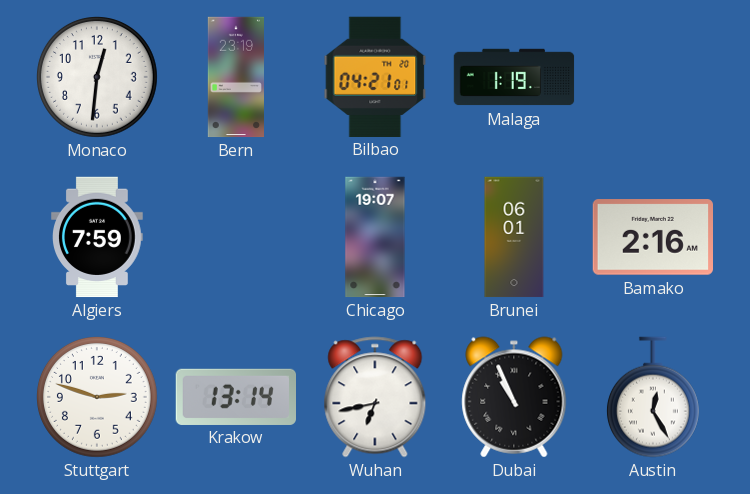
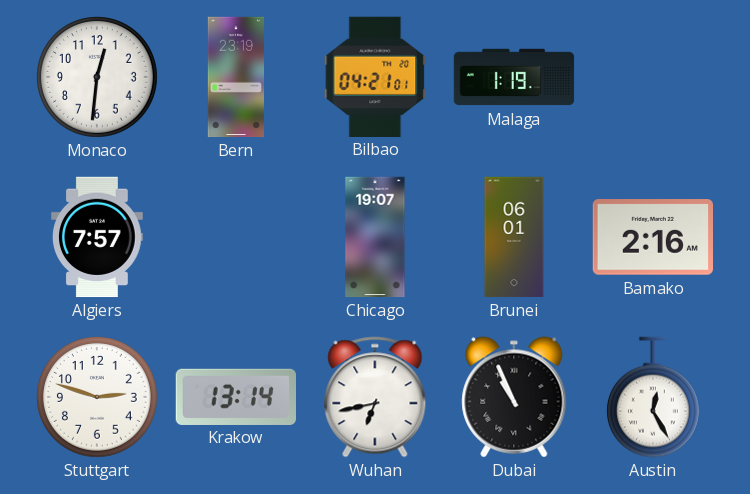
Algiers: 7:59 -> 7:57
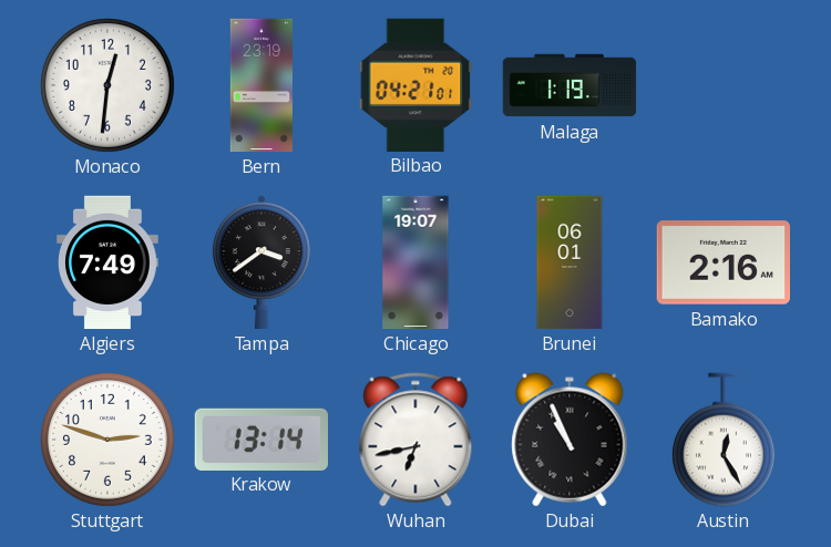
Algiers: 7:57 -> 7:49
Tampa: none -> 3:39
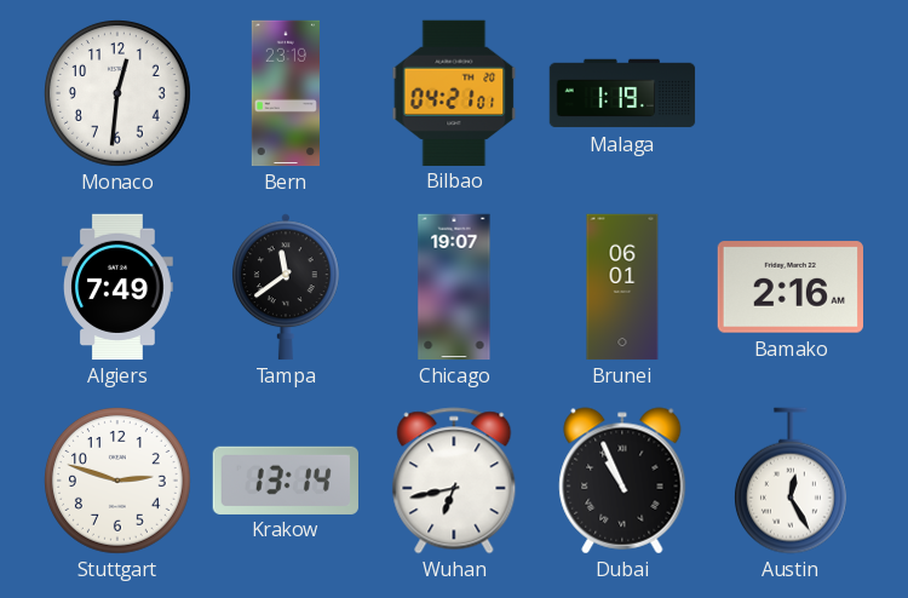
Tampa: 3:39 -> 11:39
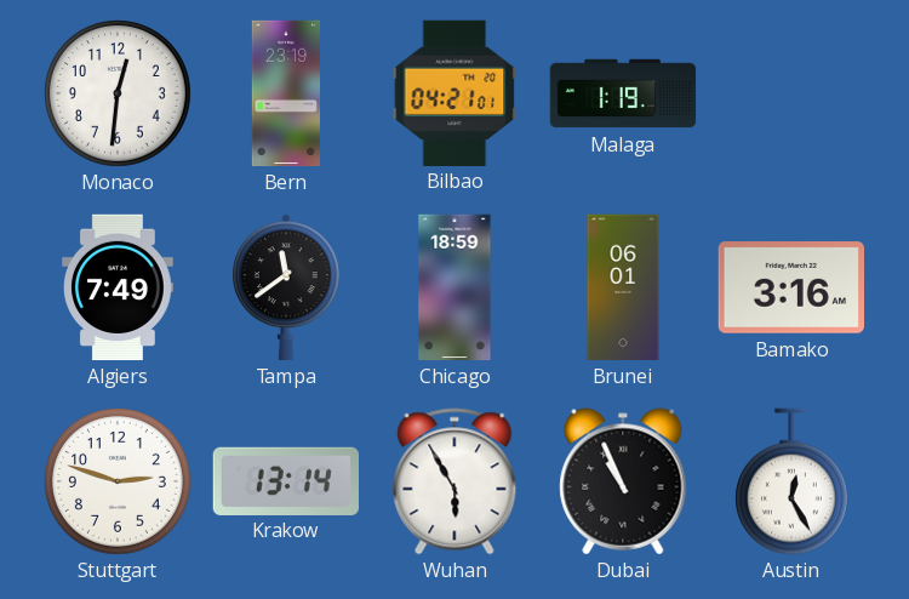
Chicago: 19:07 -> 18:59
Bamako: 2:16 -> 3:16
Wuhan: 6:43 -> 5:55
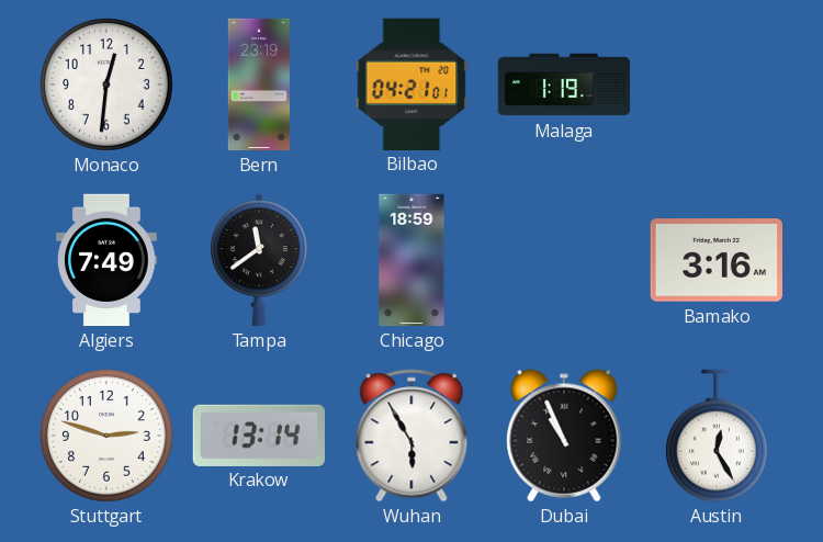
Brunei: 06:01 -> none
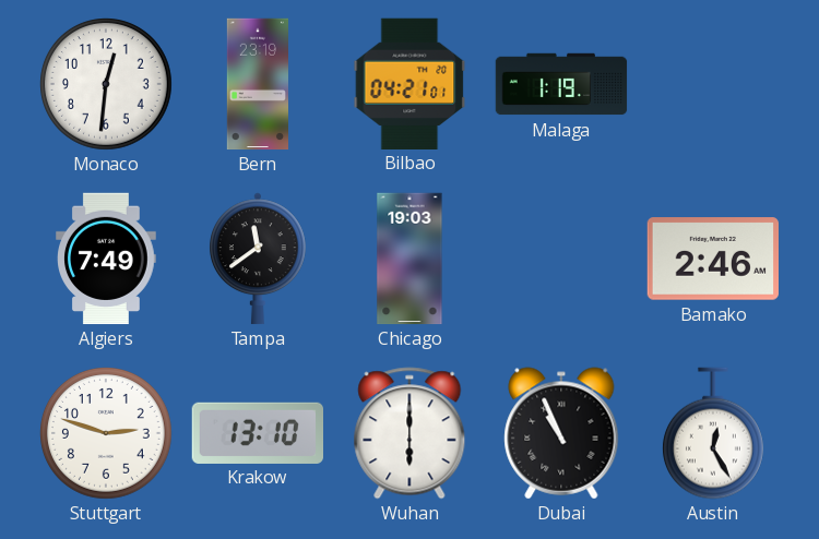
Chicago: 18:59 -> 19:03
Bamako: 3:16 -> 2:46
Krakow: 13:14 -> 13:10
Wuhan: 5:55 -> 6:00
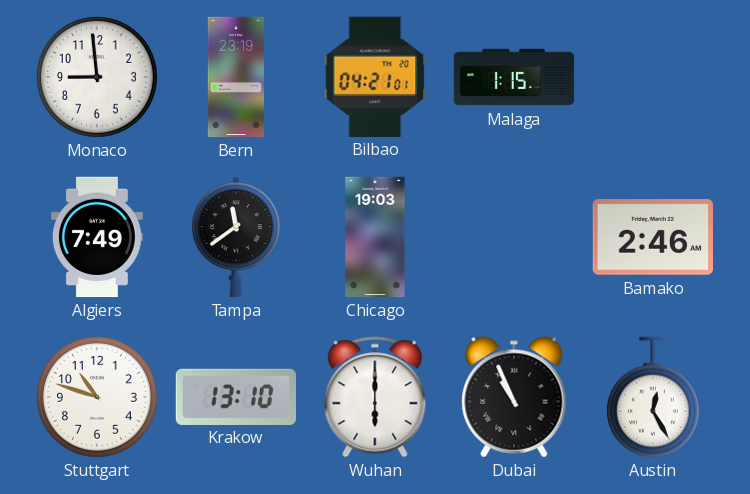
Monaco: 12:31 -> 8:59
Malaga: 1:19 -> 1:15
Stuttgart: 2:48 -> 10:48
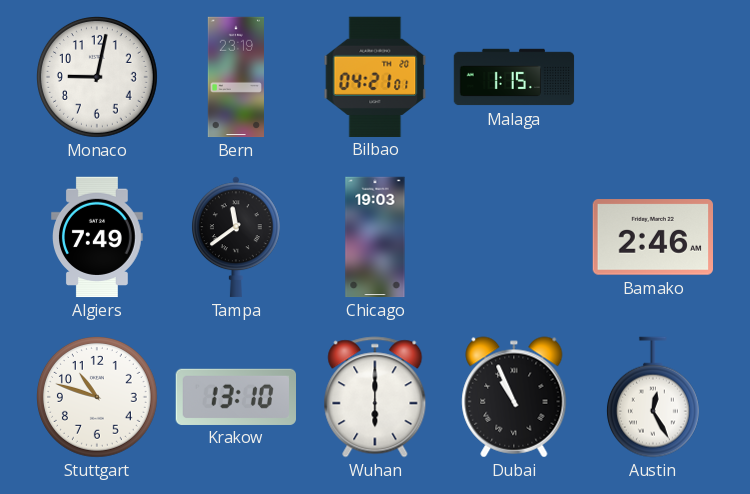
Monaco: 8:59 -> 9:02
